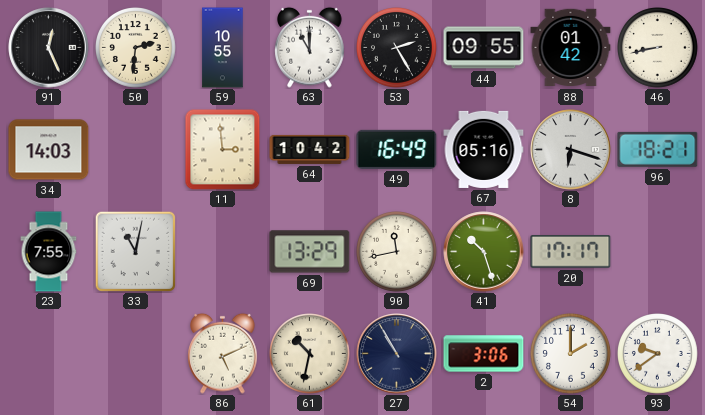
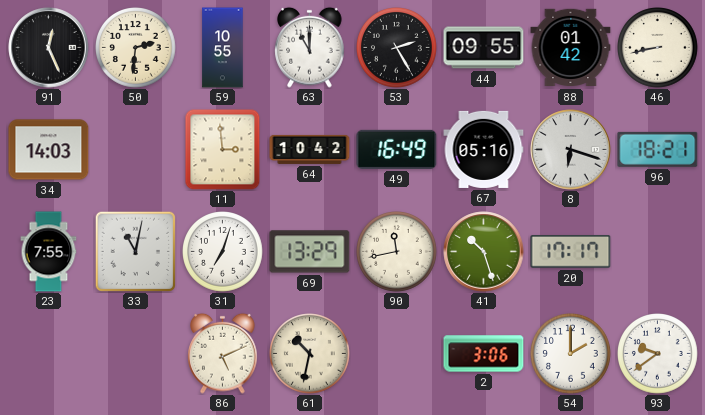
31: none -> 7:03
27: 10:55 -> none
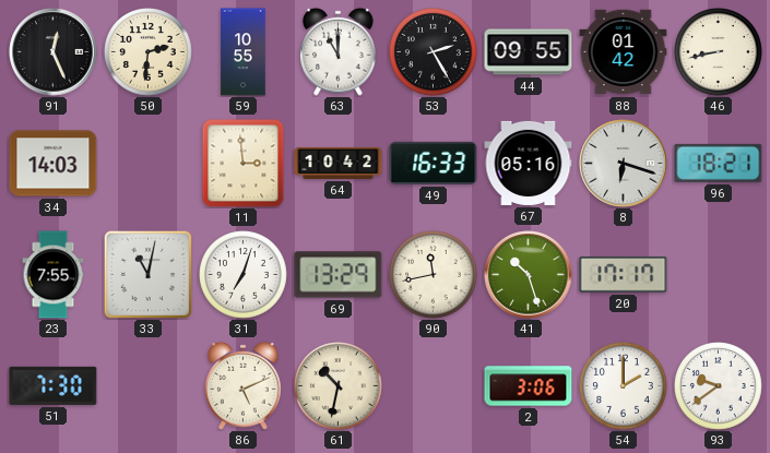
49: 16:49 -> 16:33
51: none -> 7:30
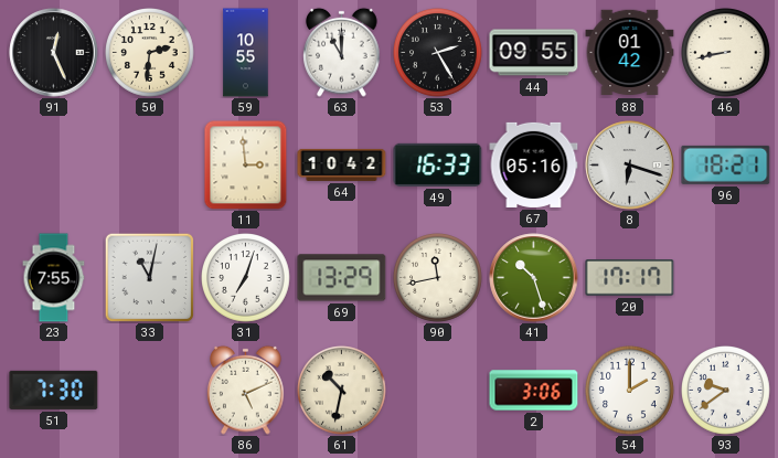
34: 14:03 -> none
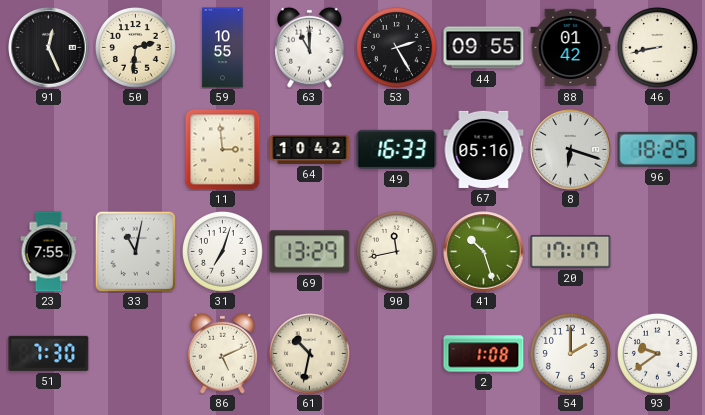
96: 18:21 -> 18:25
2: 3:06 -> 1:08
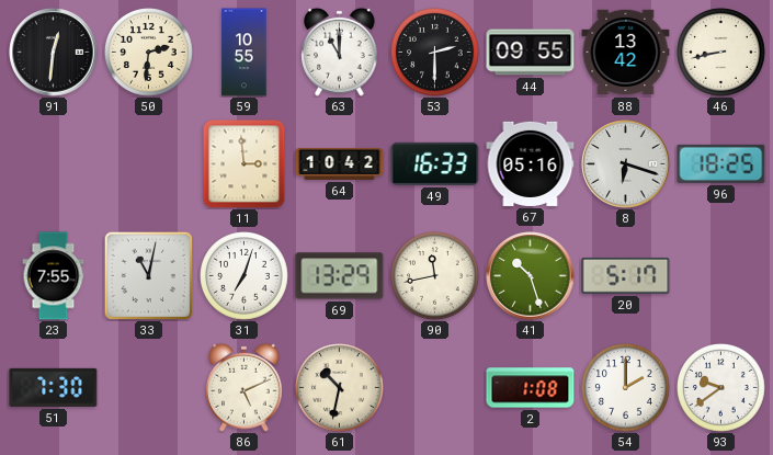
91: 12:26 -> 12:31
53: 2:25 -> 2:30
88: 01:42 -> 13:42
20: 17:17 -> 5:17
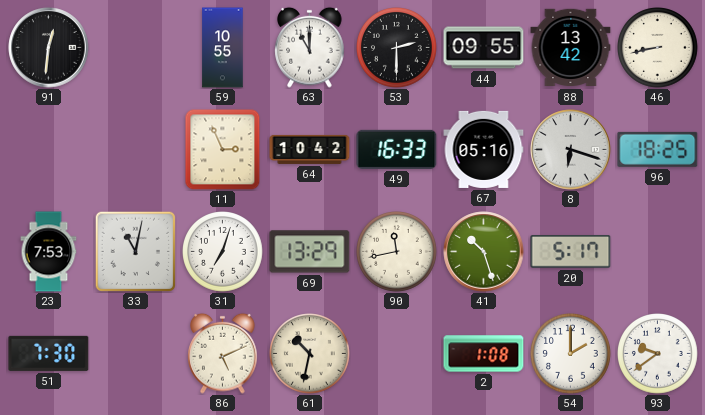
50: 2:31 -> none
11: 2:59 -> 2:56
23: 7:55 -> 7:53
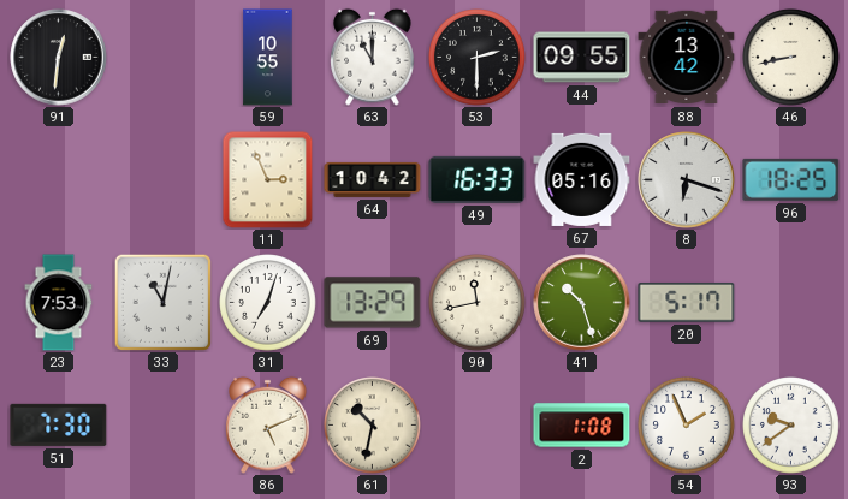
54: 2:00 -> 1:56
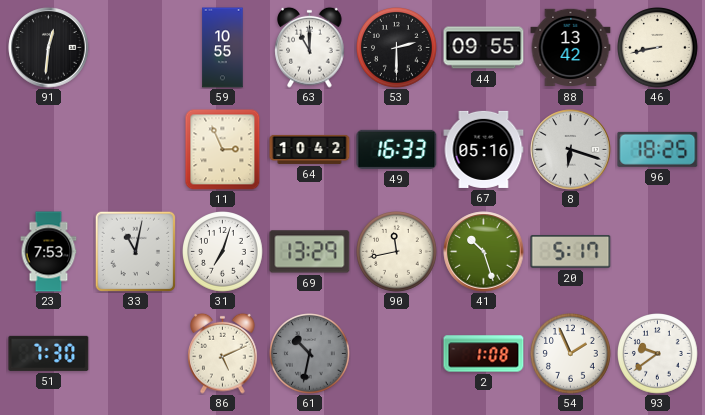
61 dial: cream -> grey
